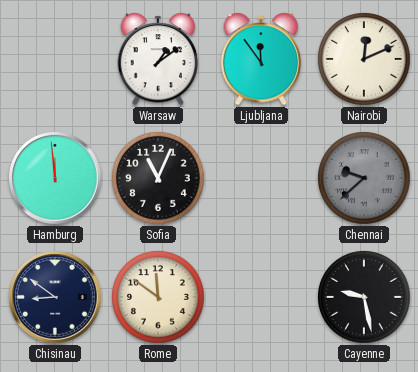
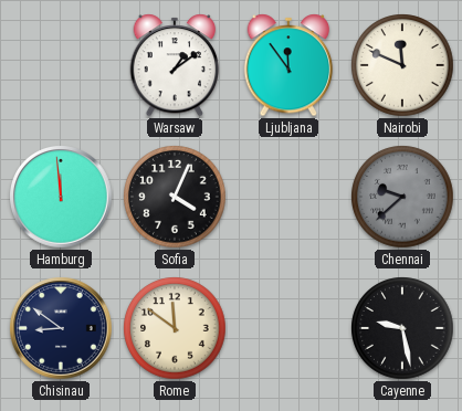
Nairobi: 12:11 -> 11:49
Sofia: 11:04 -> 4:04
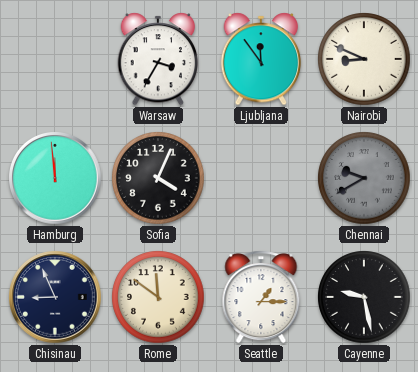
Warsaw: 1:09 -> 3:35
Nairobi: 11:49 -> 8:49
Chennai: 9:38 -> 9:40
Chisinau: 8:51 -> 8:56
Seattle: none -> 1:15
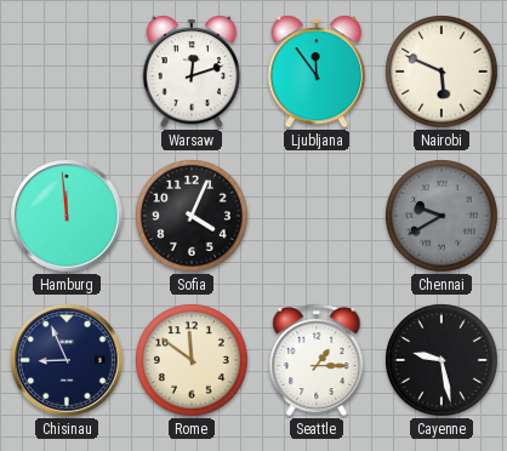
Warsaw: 3:35 -> 12:12
Nairobi: 8:49 -> 5:49
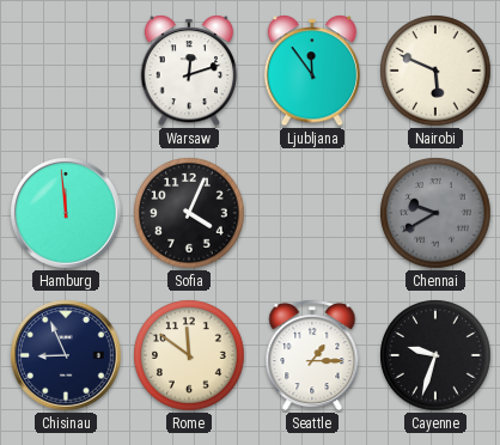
Cayenne: 9:28 -> 9:33
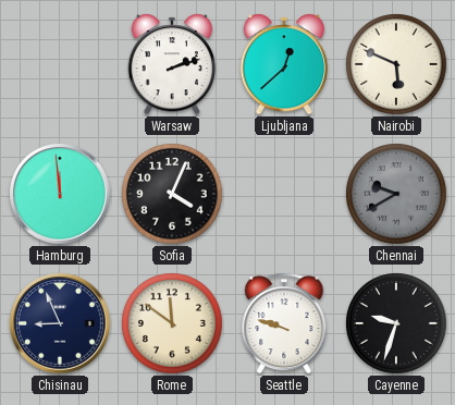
Warsaw: 12:12 -> 2:12
Ljubljana: 11:54 -> 12:38
Seattle: 1:15 -> 9:48
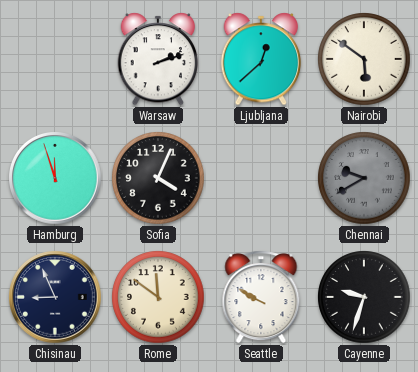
Nairobi: 5:49 -> 5:51
Hamburg: 11:59 -> 11:57
Seattle: 9:48 -> 9:50
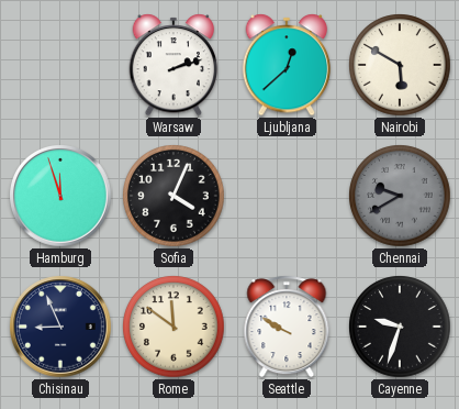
Nairobi: 5:51 -> 5:50
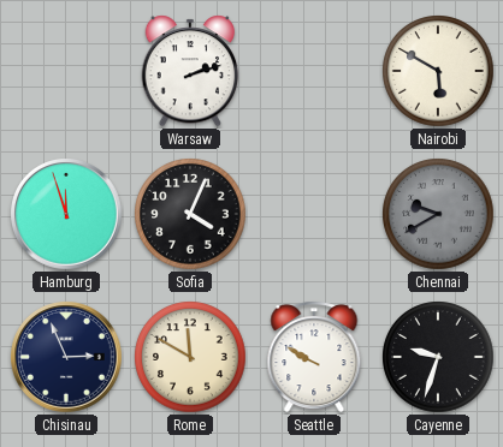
Ljubljana: 12:38 -> none
Chisinau: 8:56 -> 2:56
Rome: 11:51 -> 11:50
